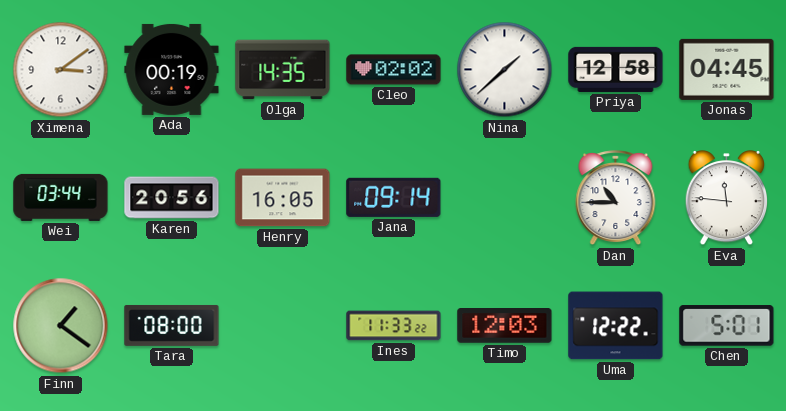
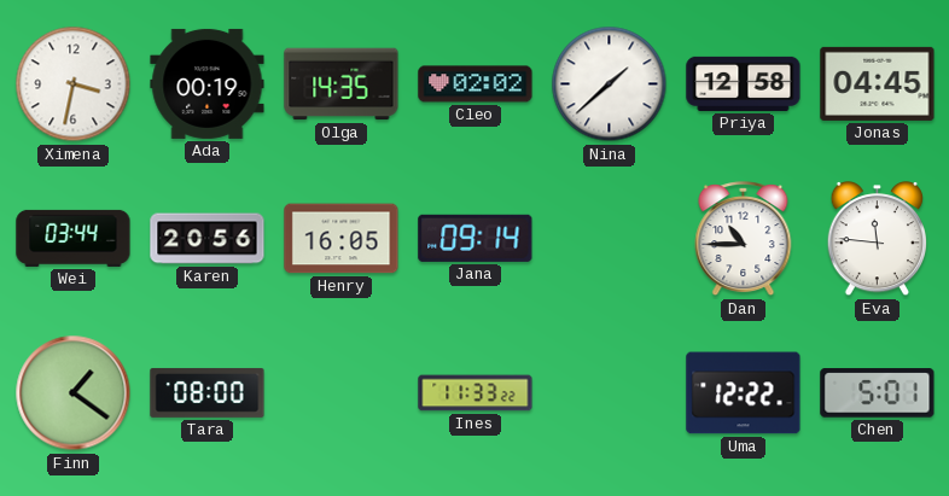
Ximena: 3:09 -> 3:32
Timo: 12:03 -> none
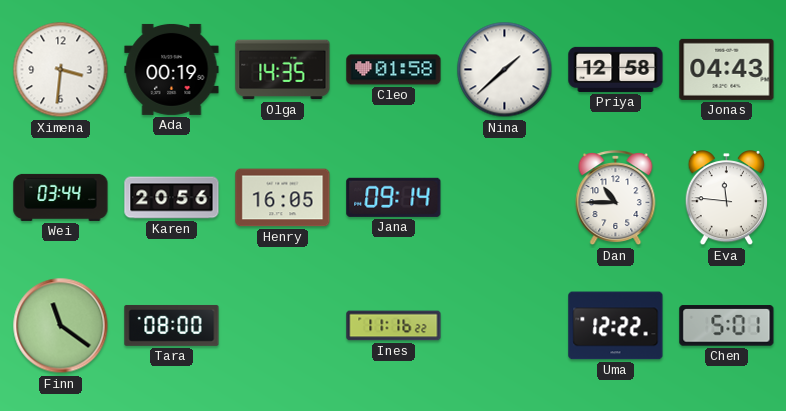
Ximena: 3:32 -> 3:31
Cleo: 02:02 -> 01:58
Jonas: 04:45 -> 04:43
Finn: 1:21 -> 11:21
Ines: 11:33 -> 11:16
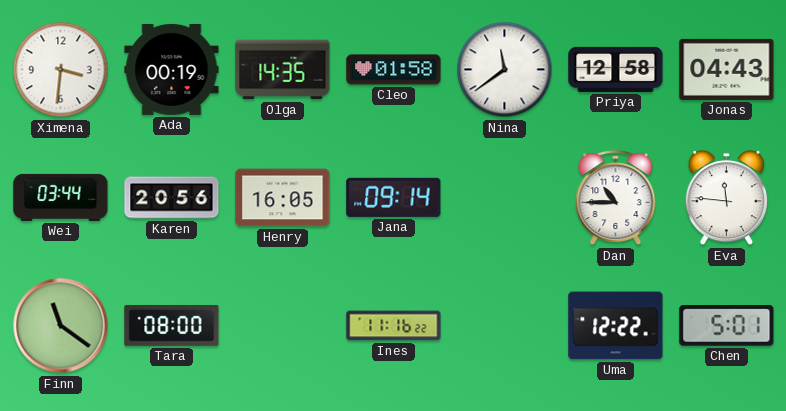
Nina: 1:38 -> 11:39
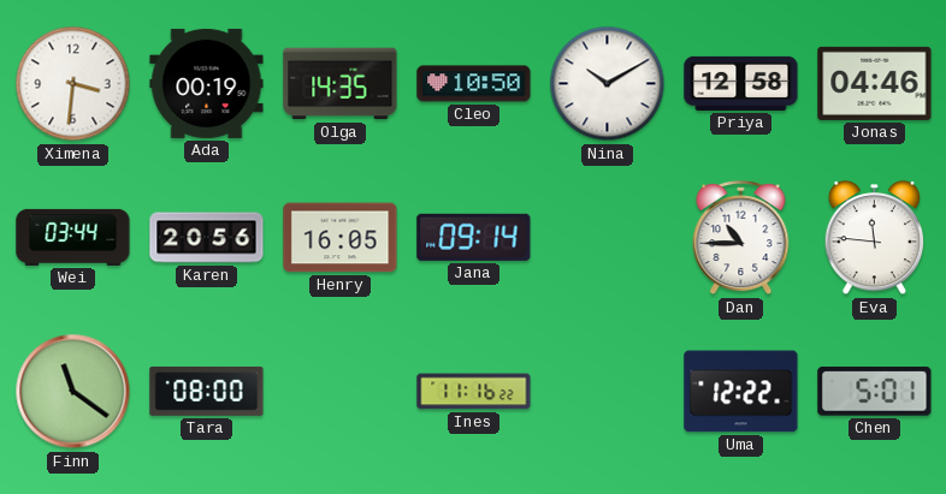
Cleo: 01:58 -> 10:50
Nina: 11:39 -> 10:10
Jonas: 04:43 -> 04:46
